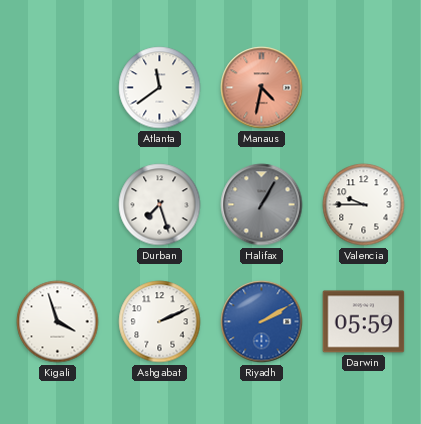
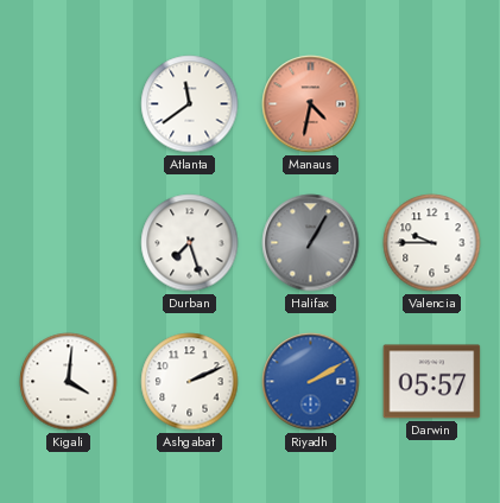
Kigali: 3:57 -> 4:01
Darwin: 05:59 -> 05:57
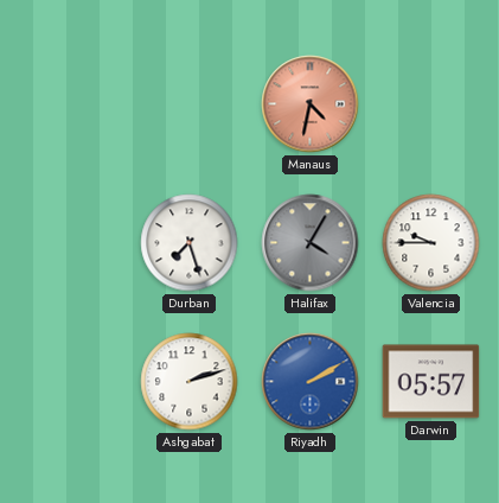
Atlanta: 11:39 -> none
Halifax: 1:05 -> 4:05
Kigali: 4:01 -> none
Ashgabat: 2:11 -> 2:12
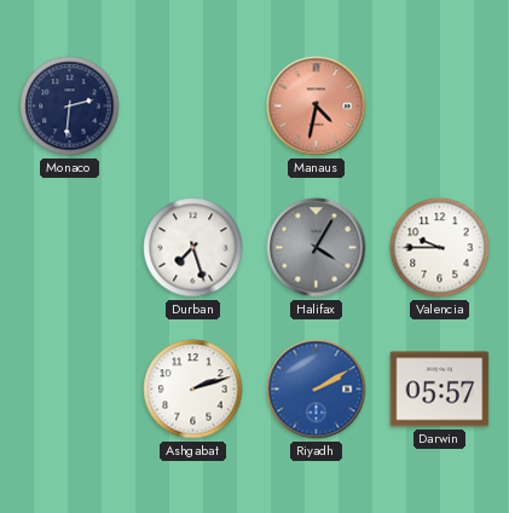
Monaco: none -> 2:31
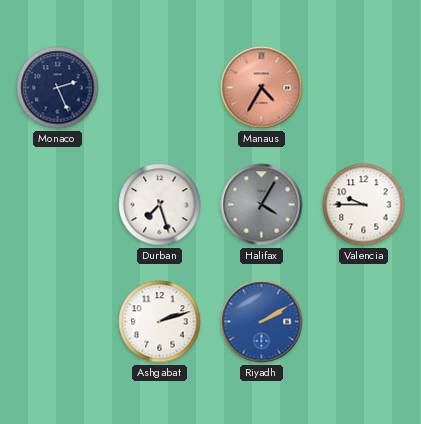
Monaco: 2:31 -> 2:26
Manaus: 4:32 -> 4:35
Darwin: 05:57 -> none
